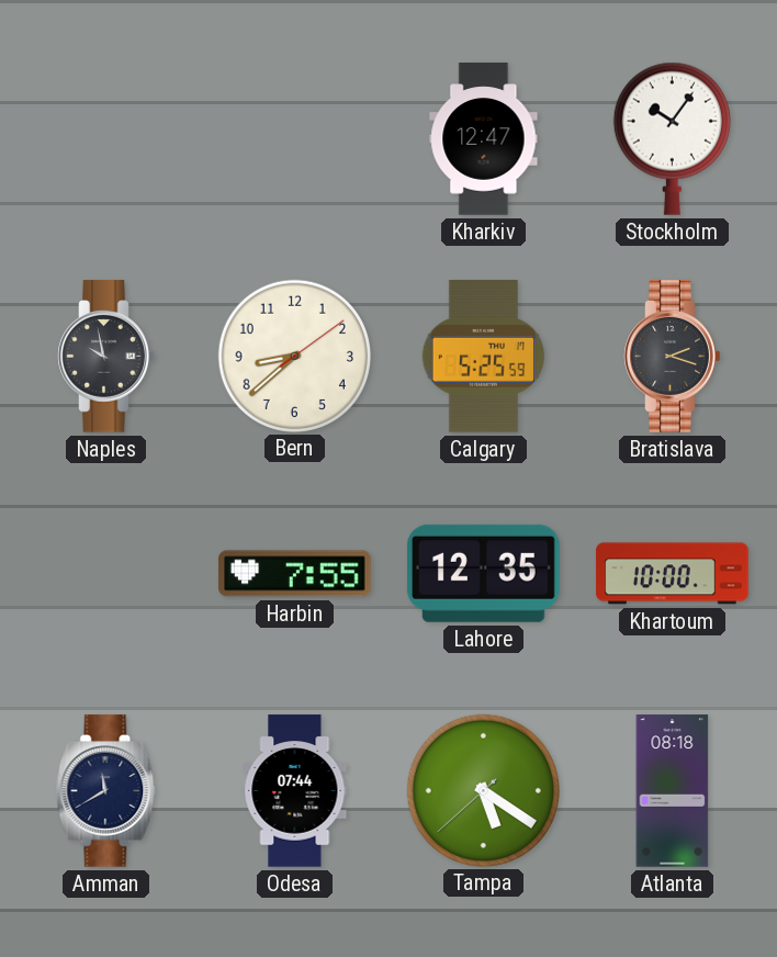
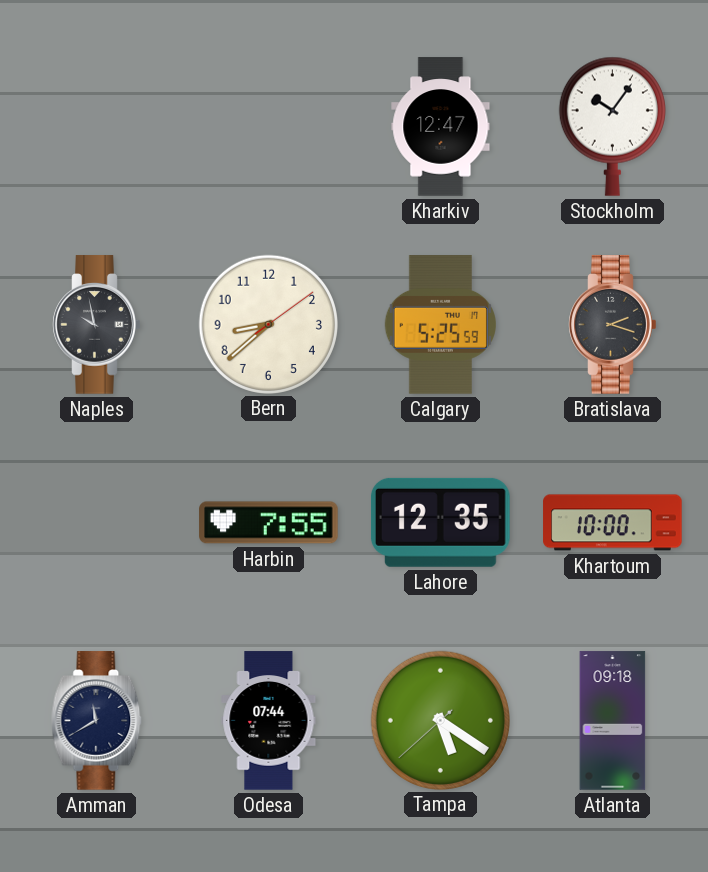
Atlanta: 08:18 -> 09:18
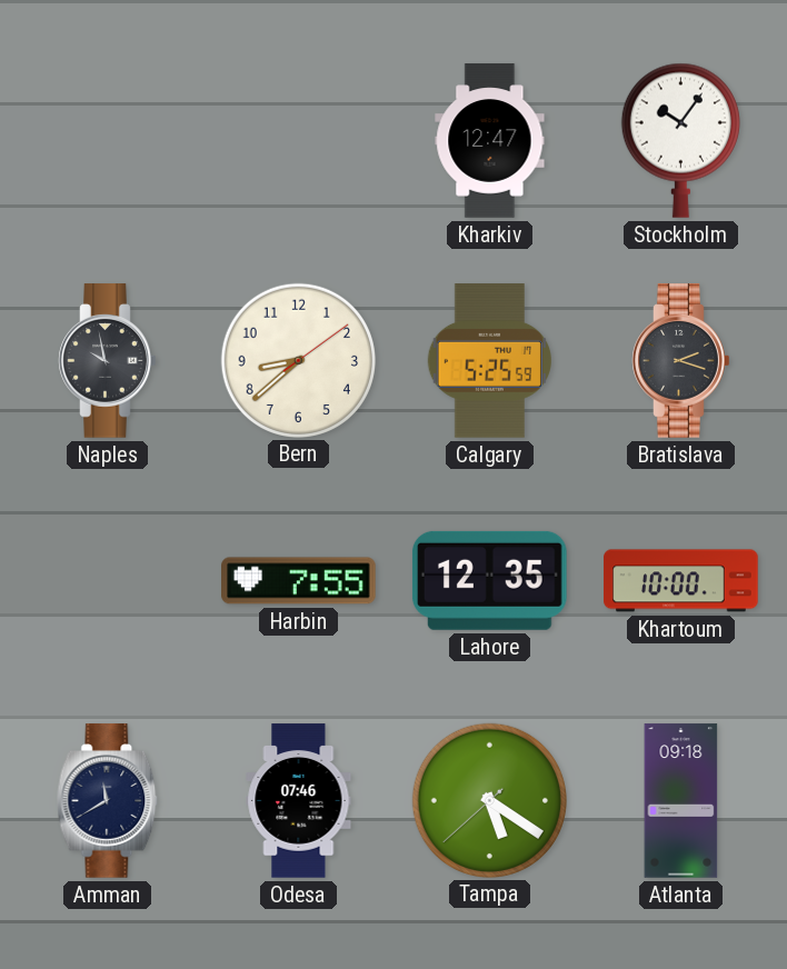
Odesa: 07:44 -> 07:46
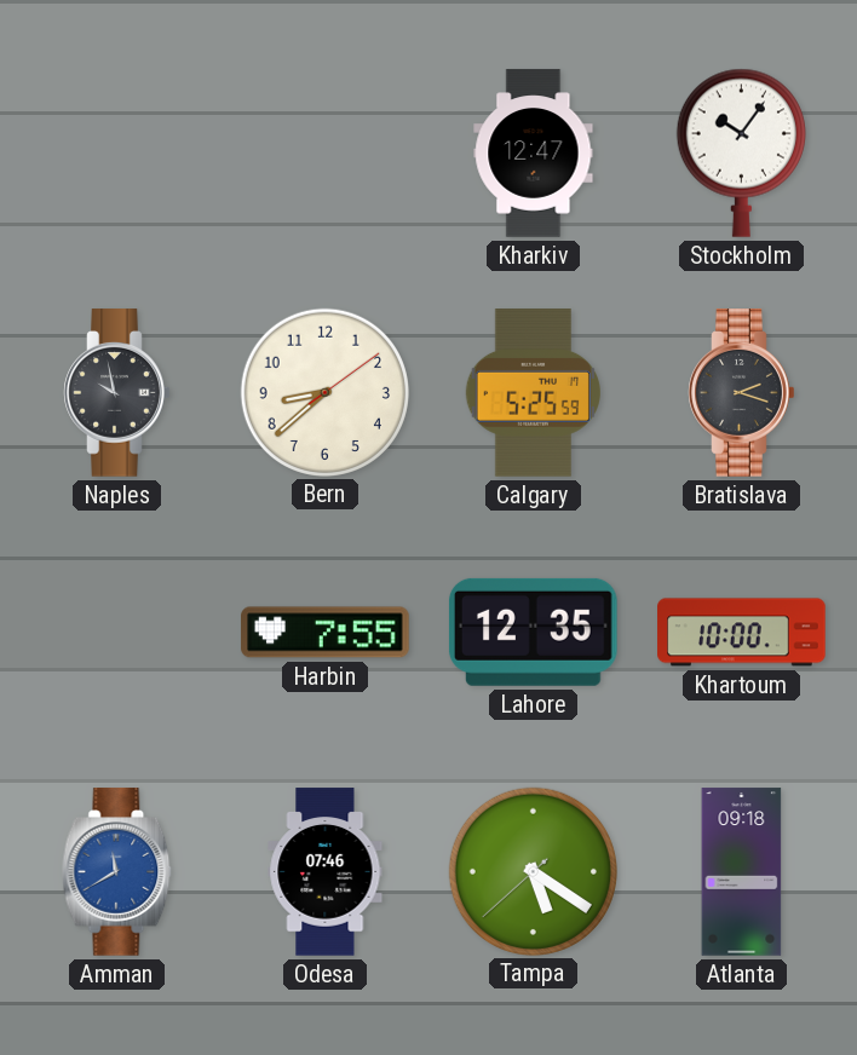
Amman dial: navy -> blue
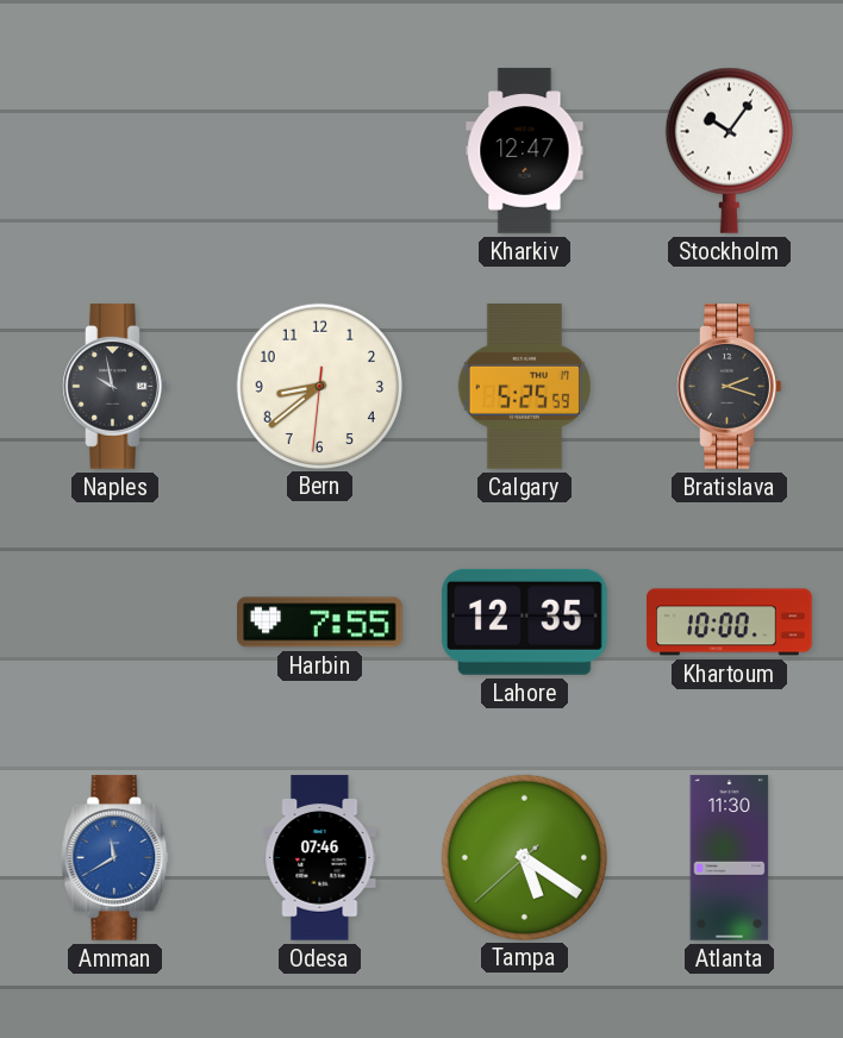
Bern: 8:38:09 -> 8:38:31
Atlanta: 09:18 -> 11:30
